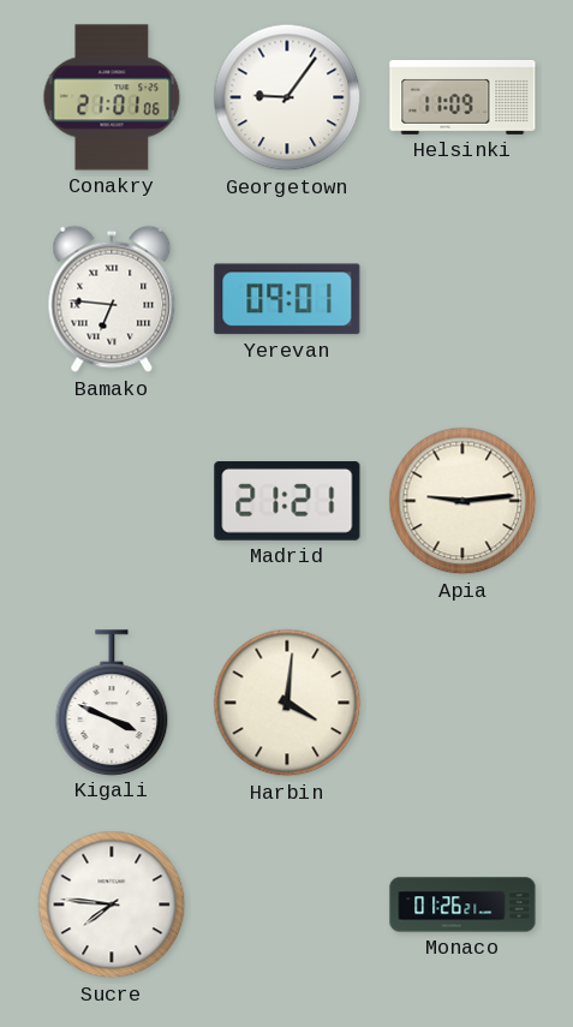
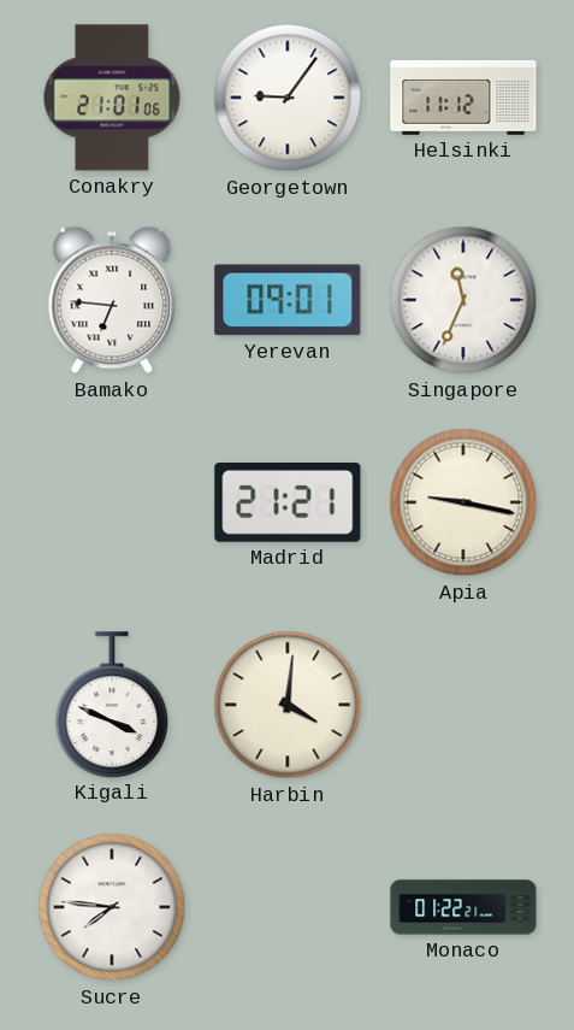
Helsinki: 11:09 -> 11:12
Singapore: none -> 11:34
Apia: 9:14 -> 9:17
Monaco: 01:26 -> 01:22
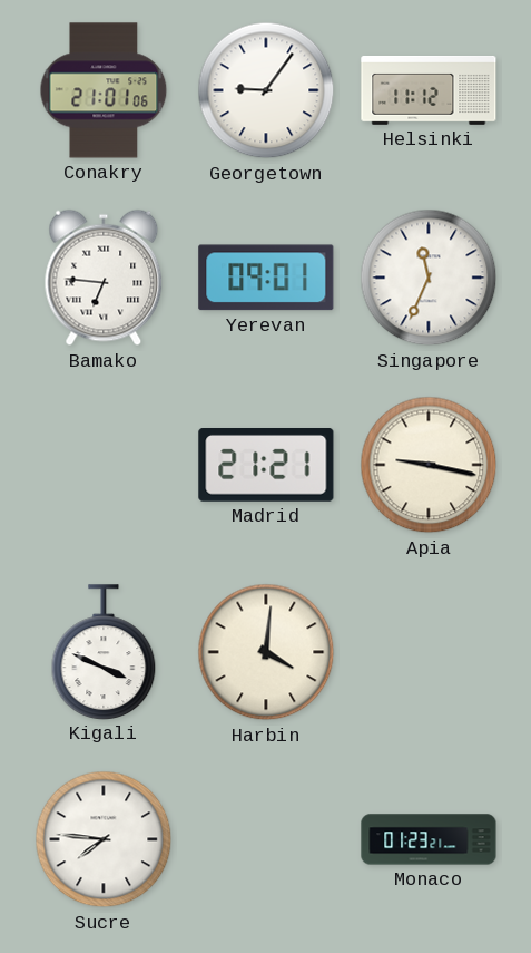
Monaco: 01:22 -> 01:23
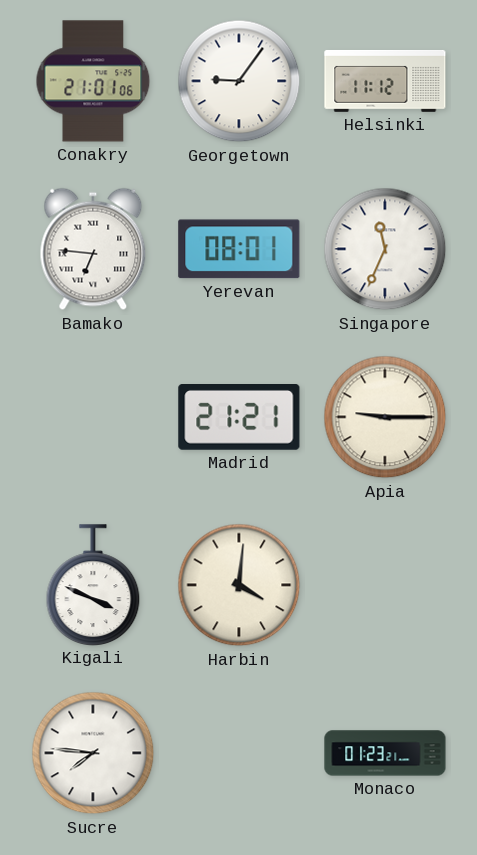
Yerevan: 09:01 -> 08:01
Apia: 9:17 -> 9:15
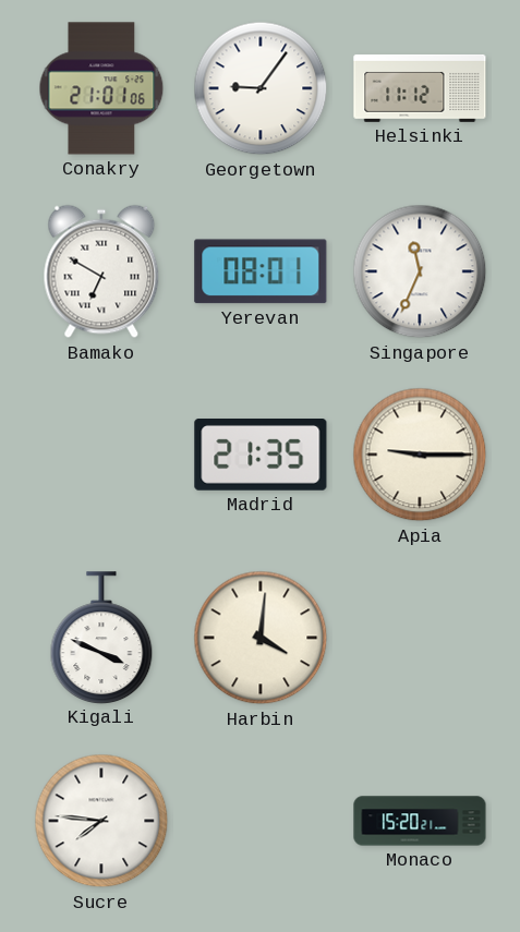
Bamako: 6:46 -> 6:50
Madrid: 21:21 -> 21:35
Monaco: 01:23 -> 15:20
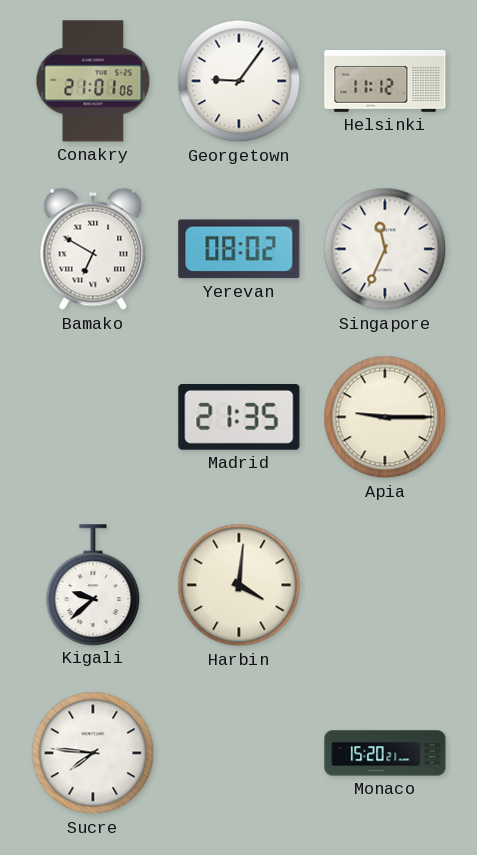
Yerevan: 08:01 -> 08:02
Kigali: 3:49 -> 9:38
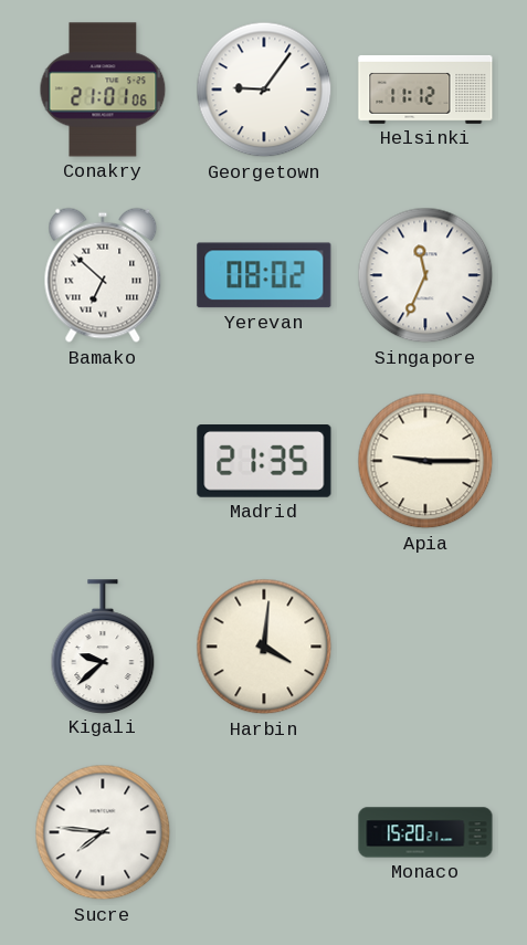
Bamako: 6:50 -> 6:52
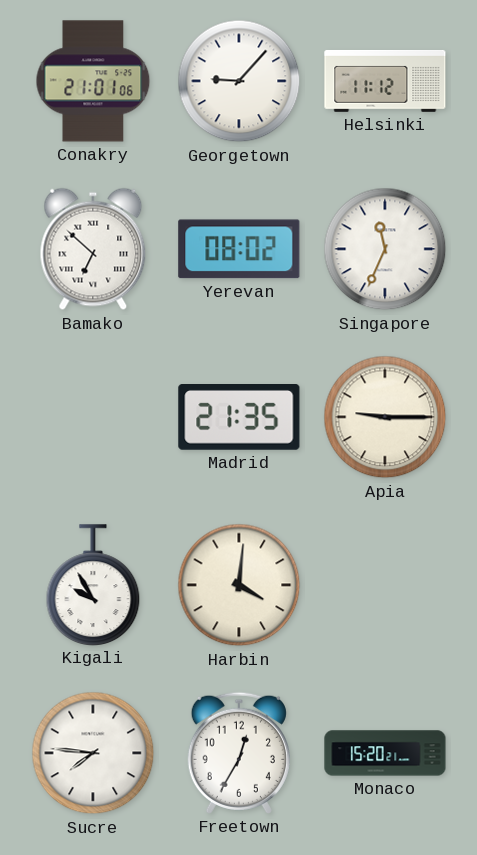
Georgetown: 9:06 -> 9:07
Kigali: 9:38 -> 9:55
Freetown: none -> 12:35
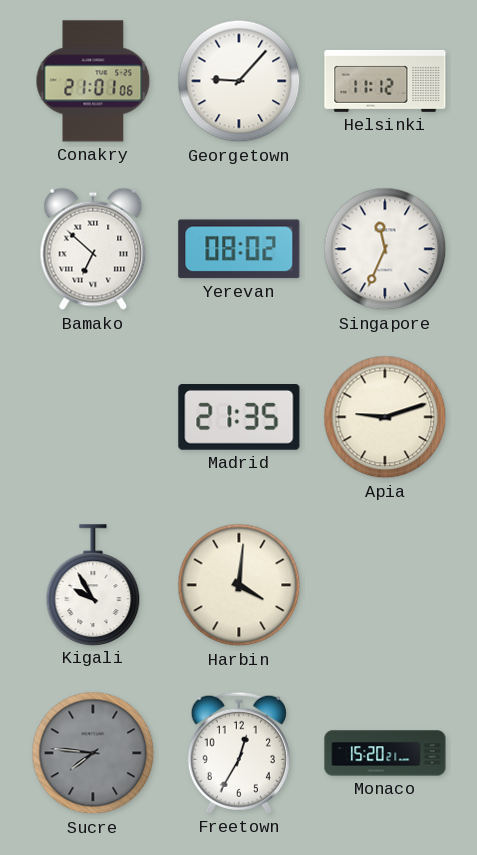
Apia: 9:15 -> 9:12
Sucre dial: white -> grey
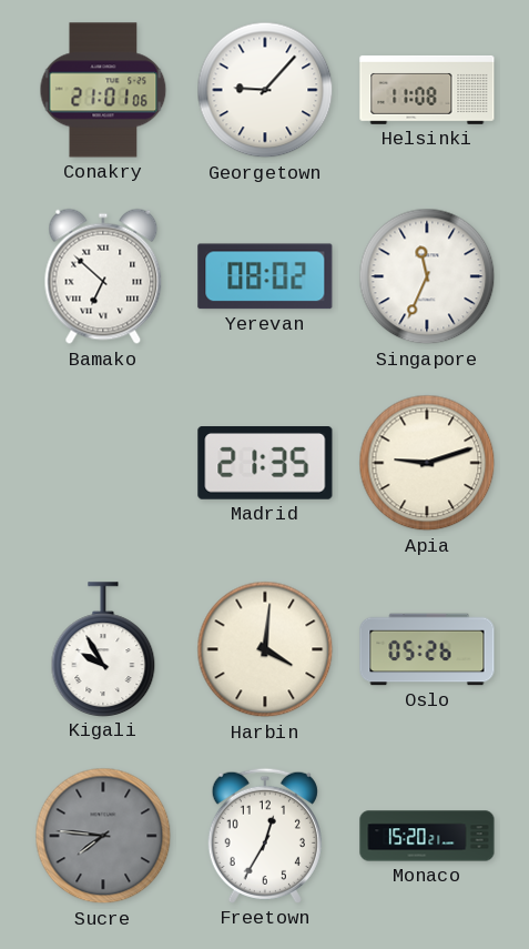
Helsinki: 11:12 -> 11:08
Oslo: none -> 05:26
